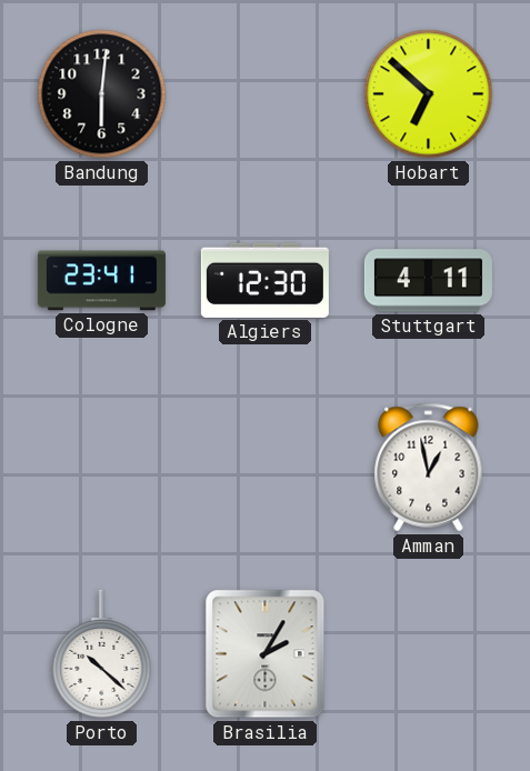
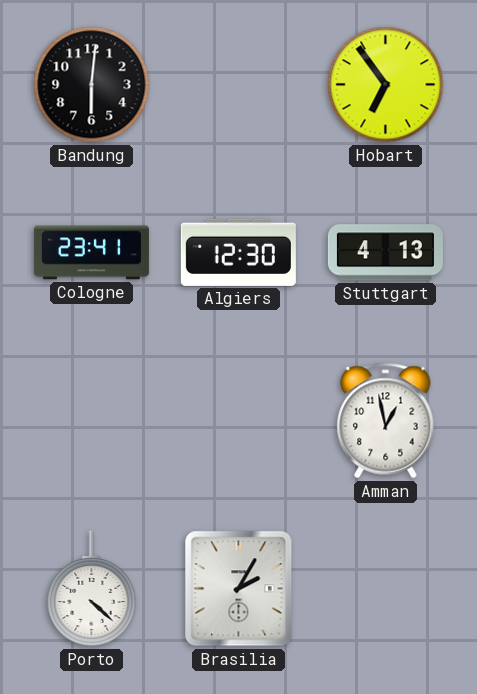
Hobart: 6:52 -> 6:54
Stuttgart: 4:11 -> 4:13
Porto: 10:22 -> 4:22
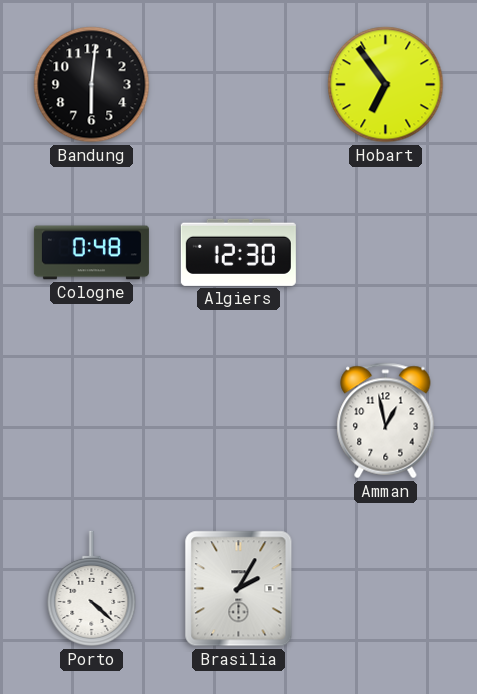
Cologne: 23:41 -> 0:48
Stuttgart: 4:13 -> none
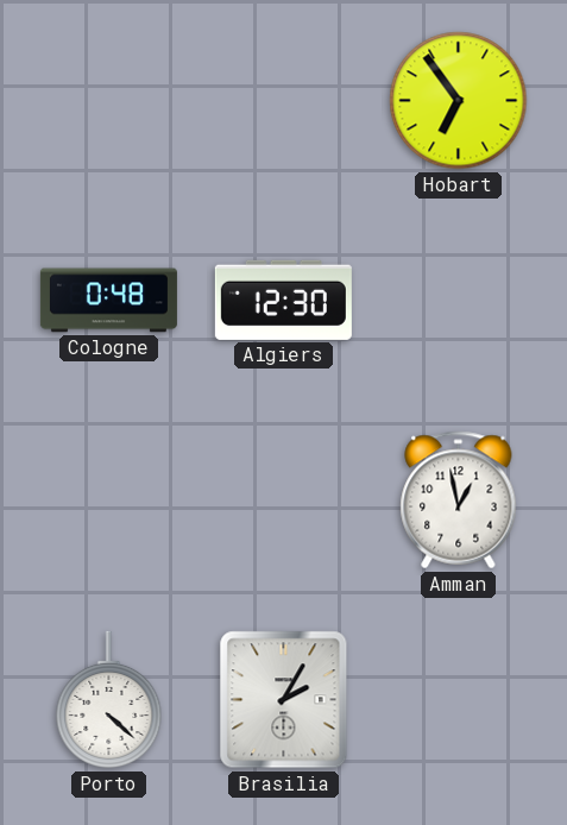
Bandung: 6:01 -> none
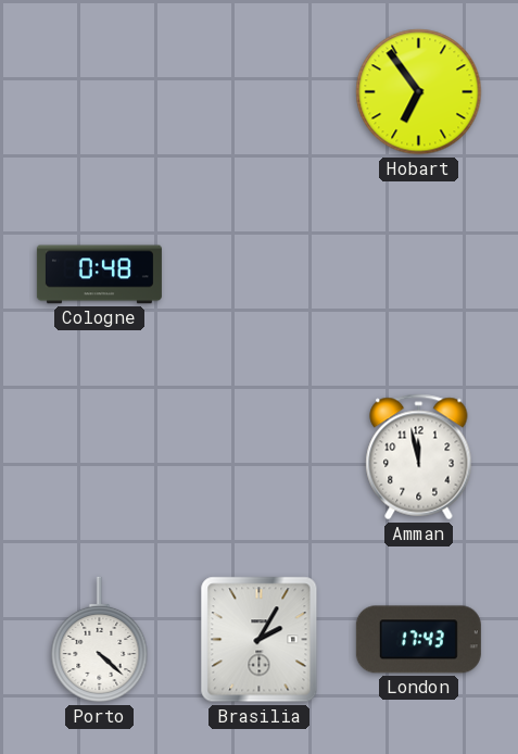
Algiers: 12:30 -> none
Amman: 12:58 -> 11:58
London: none -> 17:43
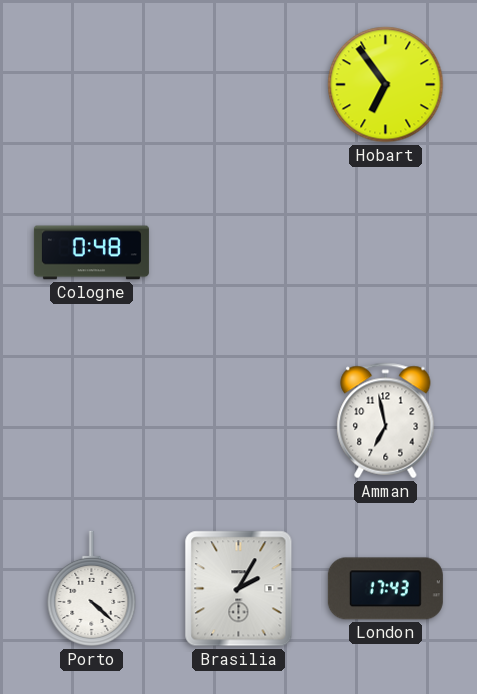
Amman: 11:58 -> 6:58
